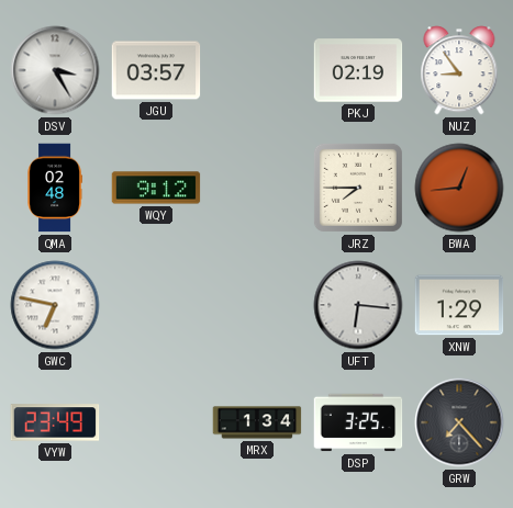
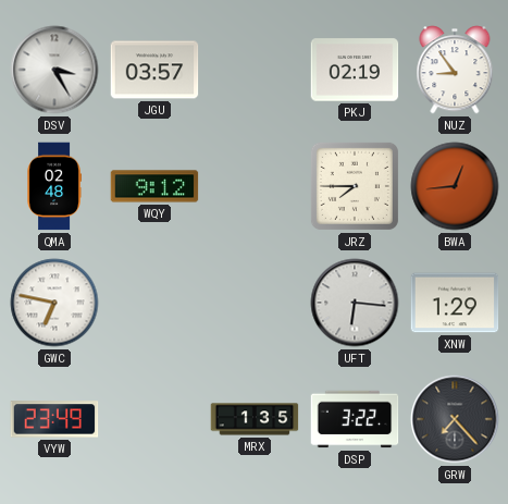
MRX: 1:34 -> 1:35
DSP: 3:25 -> 3:22
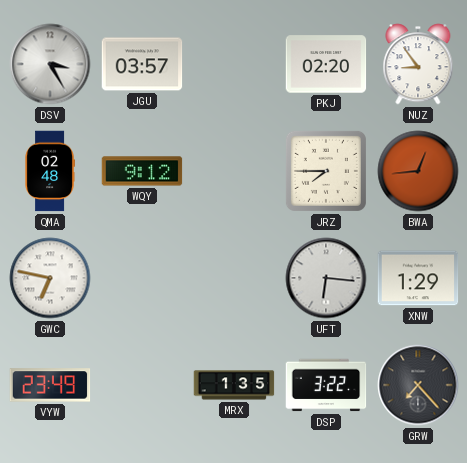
PKJ: 02:19 -> 02:20
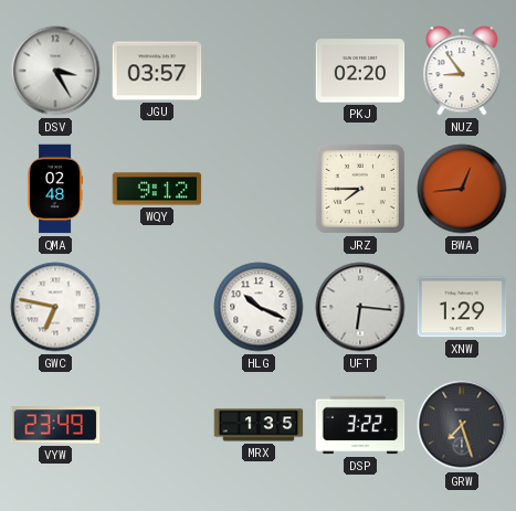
HLG: none -> 10:19
GRW: 7:23 -> 7:27
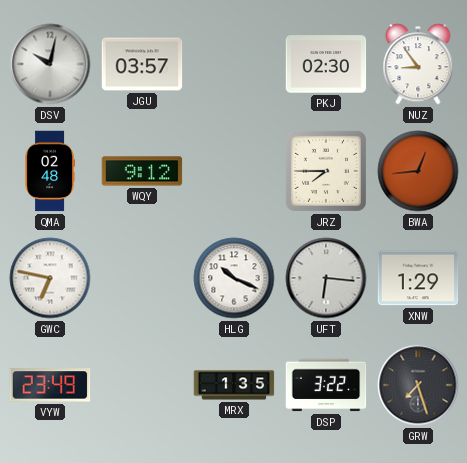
DSV: 3:25 -> 10:02
PKJ: 02:20 -> 02:30
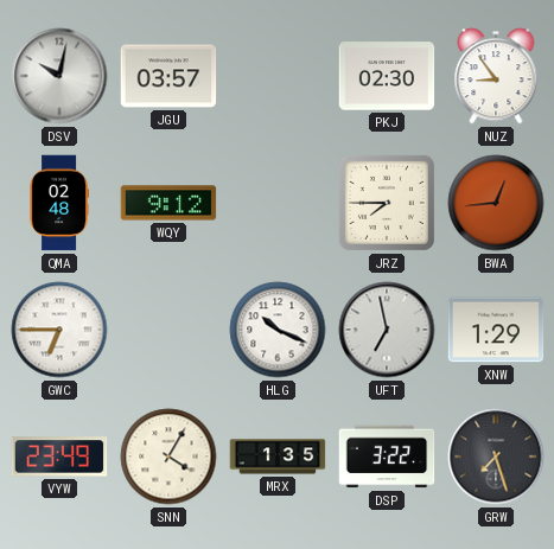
GWC: 6:47 -> 6:45
UFT: 6:16 -> 6:58
SNN: none -> 4:05
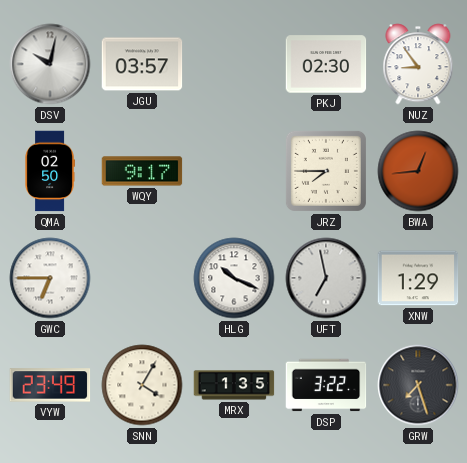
QMA: 02:48 -> 02:50
WQY: 9:12 -> 9:17
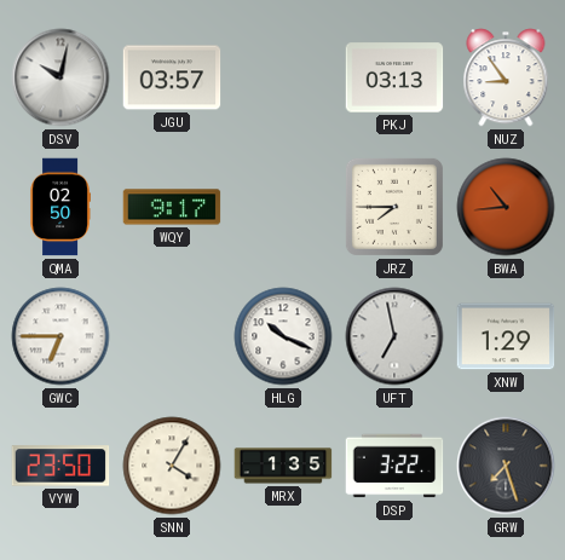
PKJ: 02:30 -> 03:13
BWA: 12:44 -> 10:44
VYW: 23:49 -> 23:50
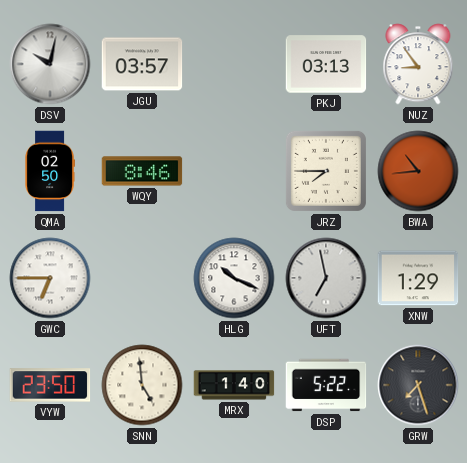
WQY: 9:17 -> 8:46
SNN: 4:05 -> 4:59
MRX: 1:35 -> 1:40
DSP: 3:22 -> 5:22
